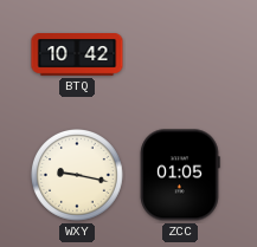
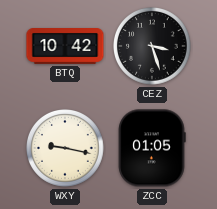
CEZ: none -> 3:27
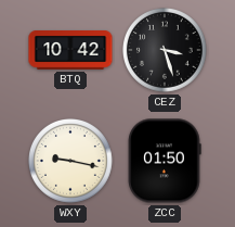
ZCC: 01:05 -> 01:50
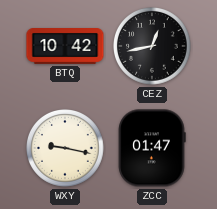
CEZ: 3:27 -> 12:43
ZCC: 01:50 -> 01:47
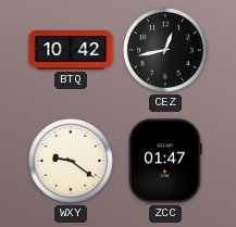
WXY: 9:17 -> 9:21
